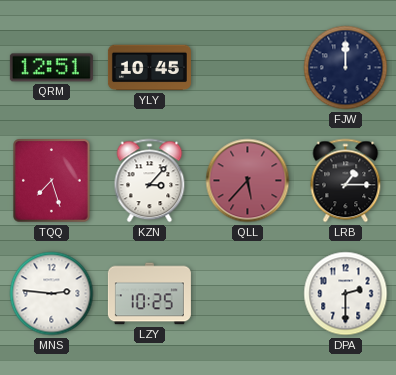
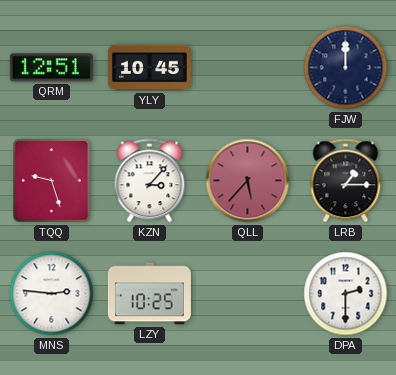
TQQ: 7:27 -> 9:27
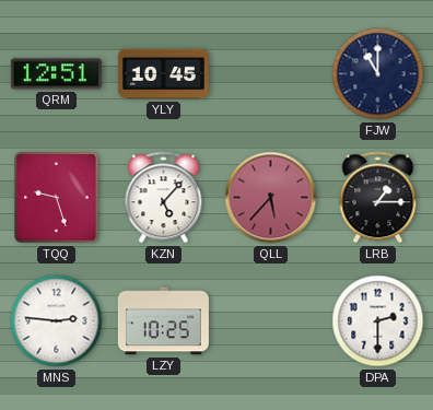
FJW: 12:00 -> 11:00
KZN: 3:07 -> 5:07
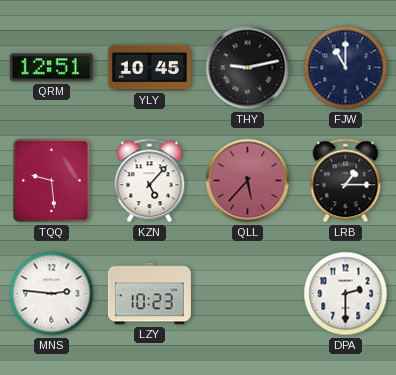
THY: none -> 9:13
TQQ: 9:27 -> 9:29
LZY: 10:25 -> 10:23
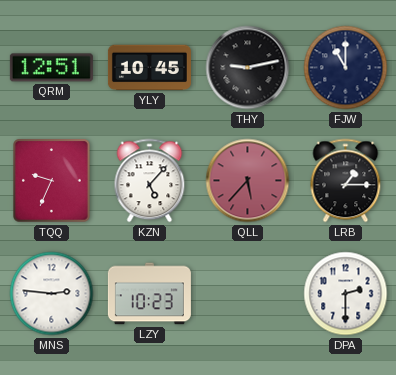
TQQ: 9:29 -> 9:34
